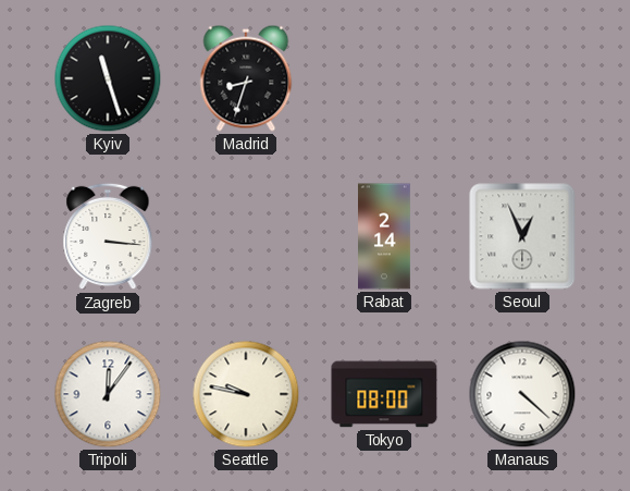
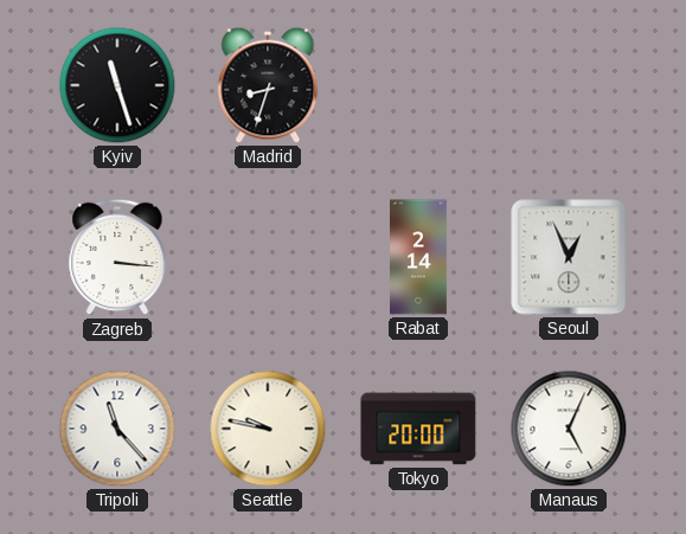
Tripoli: 12:06 -> 11:23
Tokyo: 08:00 -> 20:00
Manaus: 4:22 -> 5:04
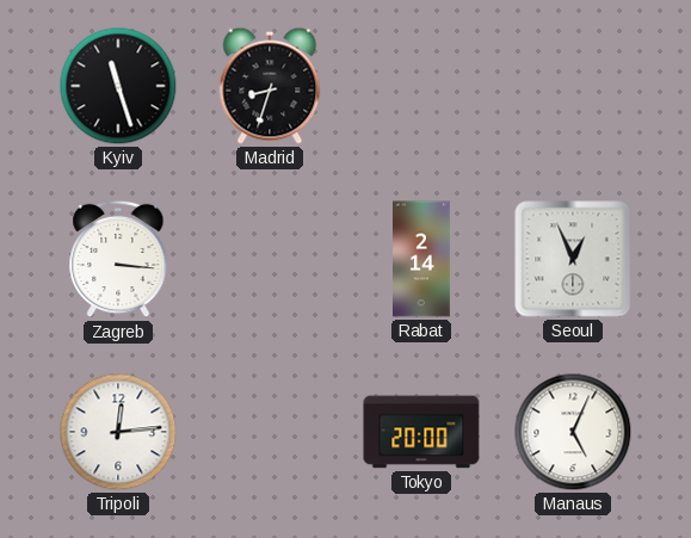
Tripoli: 11:23 -> 12:14
Seattle: 9:47 -> none
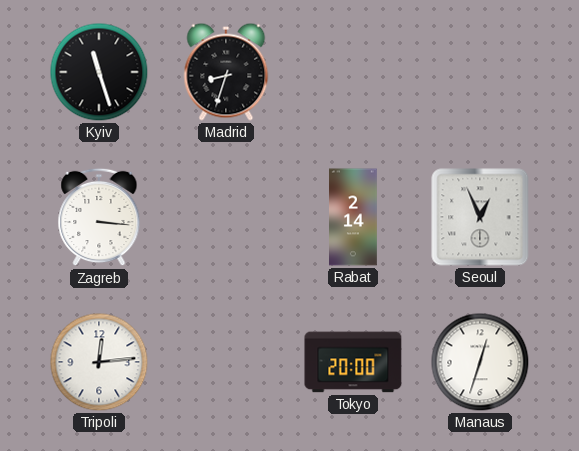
Manaus: 5:04 -> 12:33
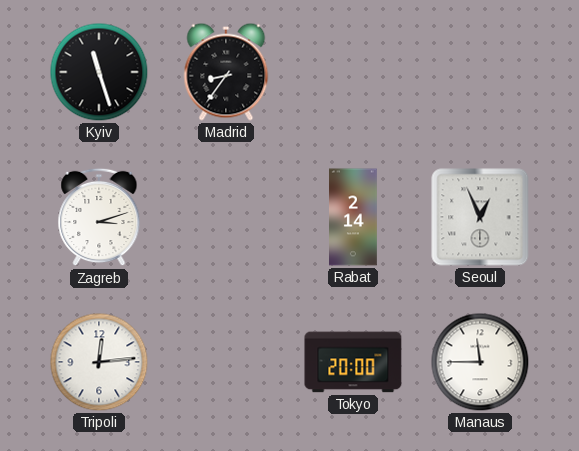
Madrid: 8:33 -> 8:36
Zagreb: 3:16 -> 3:12
Manaus: 12:33 -> 11:45
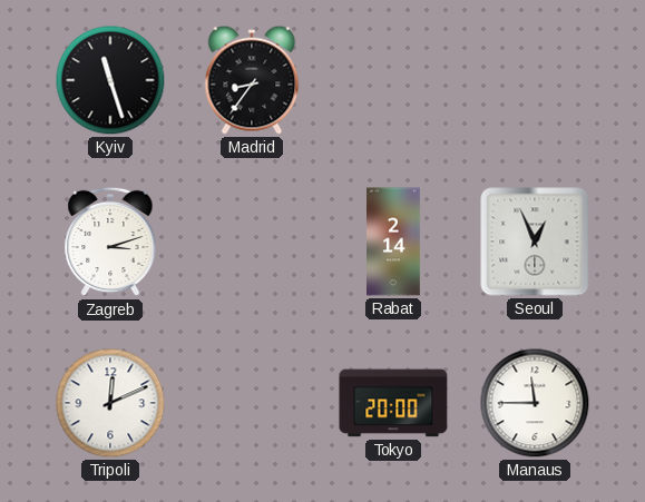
Tripoli: 12:14 -> 12:11
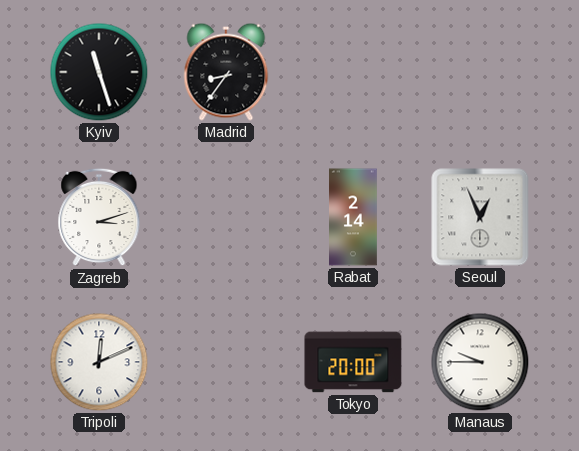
Manaus: 11:45 -> 9:45
